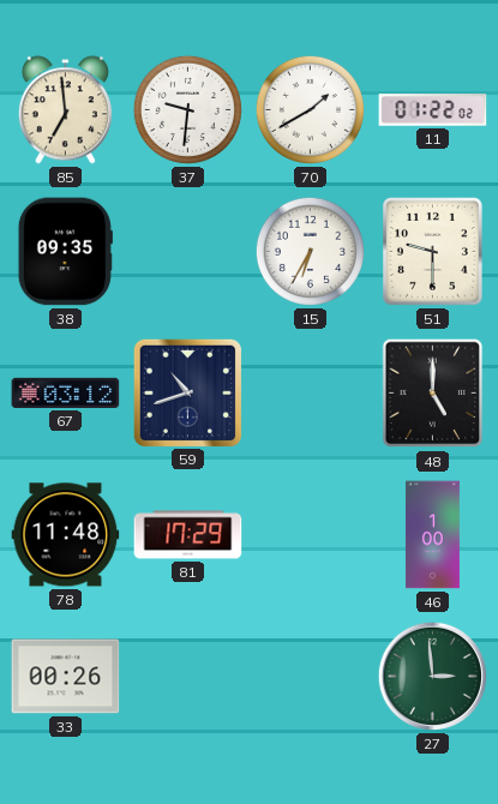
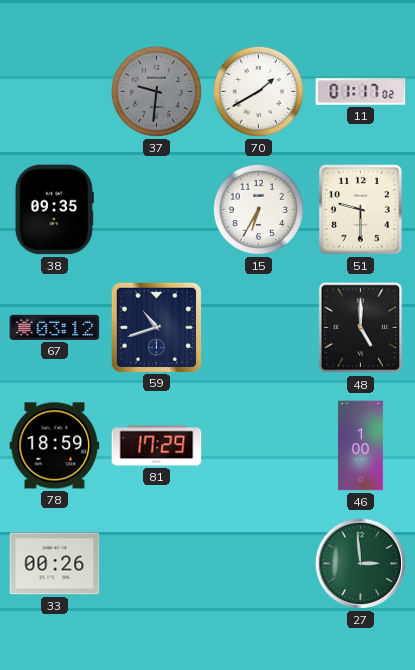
85: 6:59 -> none
37 dial: white -> grey
11: 01:22 -> 01:17
78: 11:48 -> 18:59
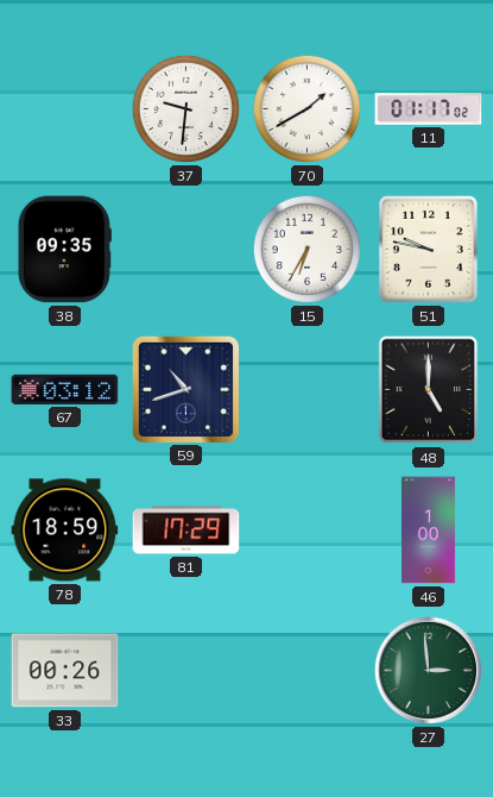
37 dial: grey -> white
51: 9:30 -> 9:47
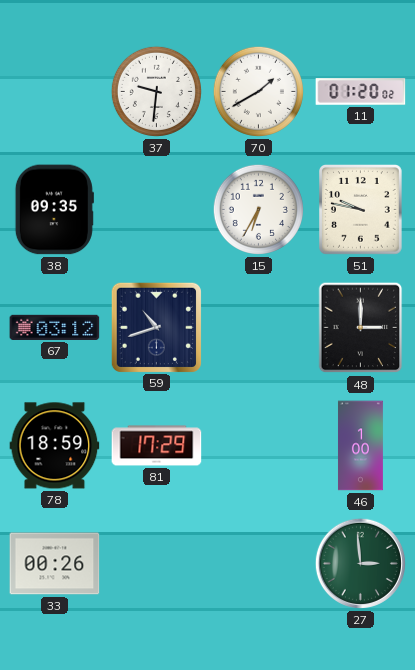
11: 01:17 -> 01:20
48: 5:00 -> 3:00
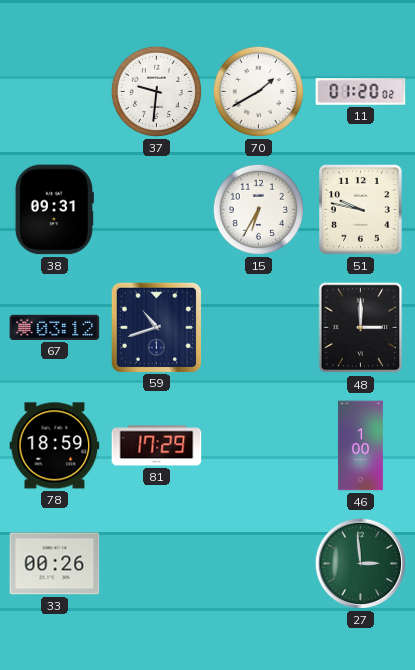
38: 09:35 -> 09:31
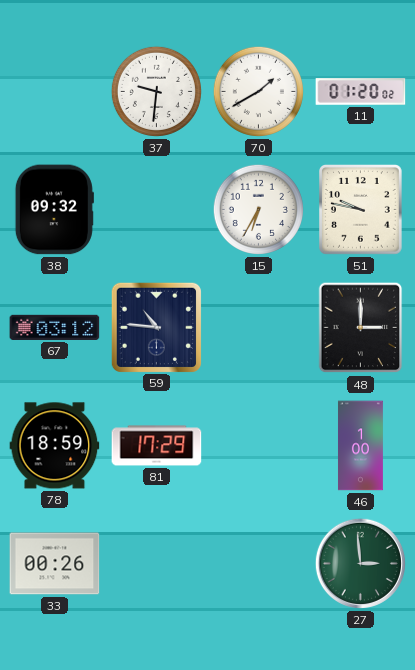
38: 09:31 -> 09:32
59: 10:42 -> 10:46
